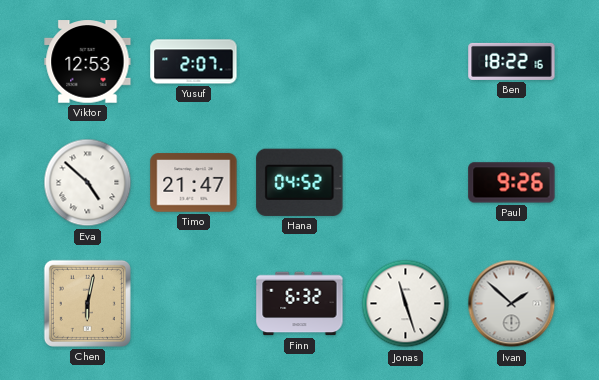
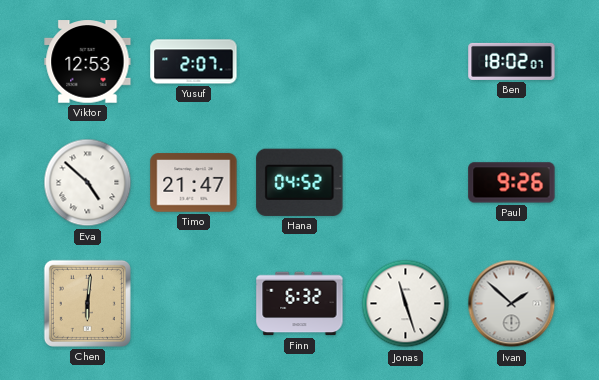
Ben: 18:22 -> 18:02
Chen: 6:02 -> 6:01
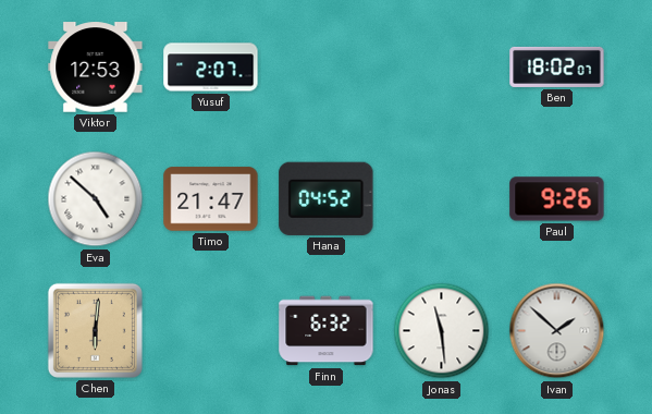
Jonas: 11:27 -> 11:29
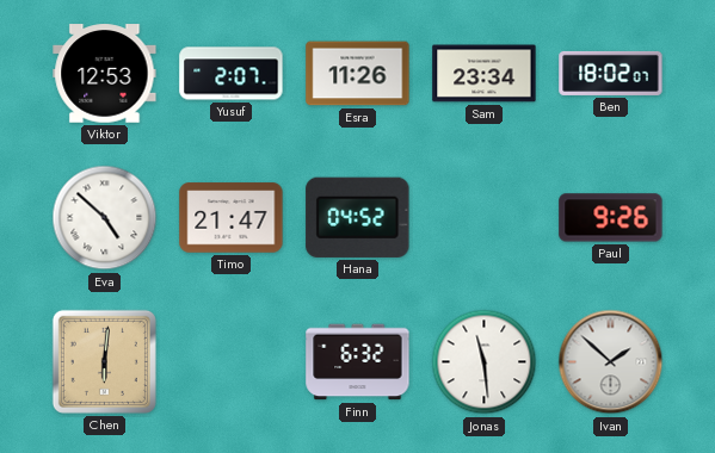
Esra: none -> 11:26
Sam: none -> 23:34
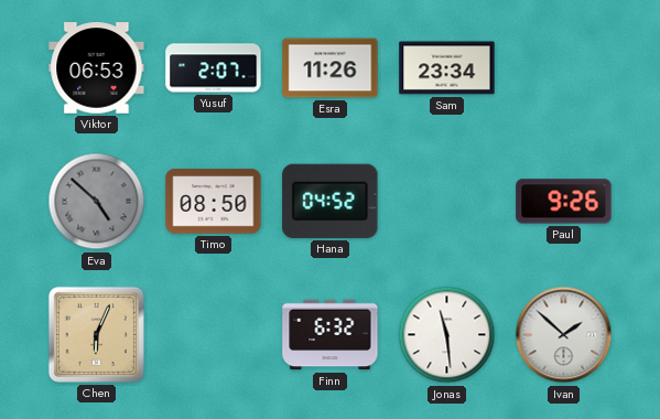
Viktor: 12:53 -> 06:53
Ben: 18:02 -> none
Eva dial: white -> grey
Timo: 21:47 -> 08:50
Chen: 6:01 -> 6:04
